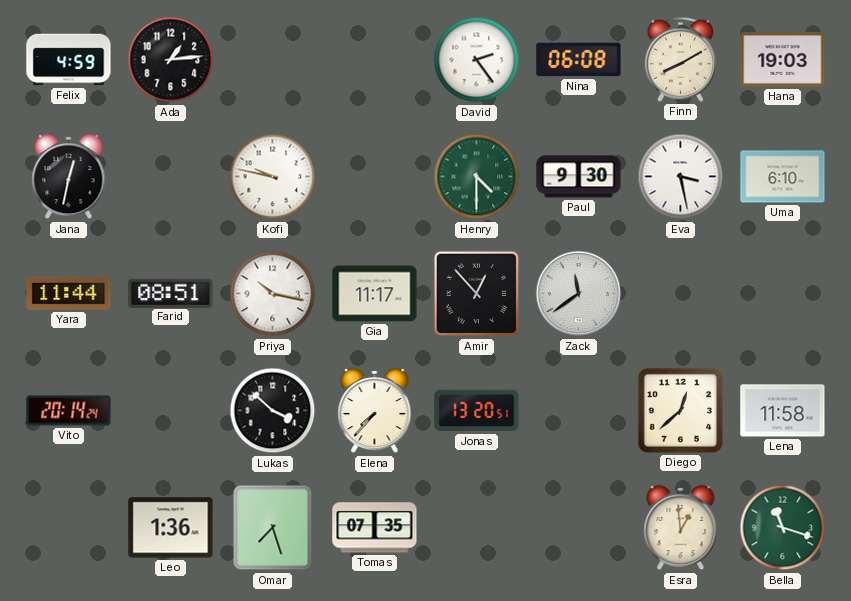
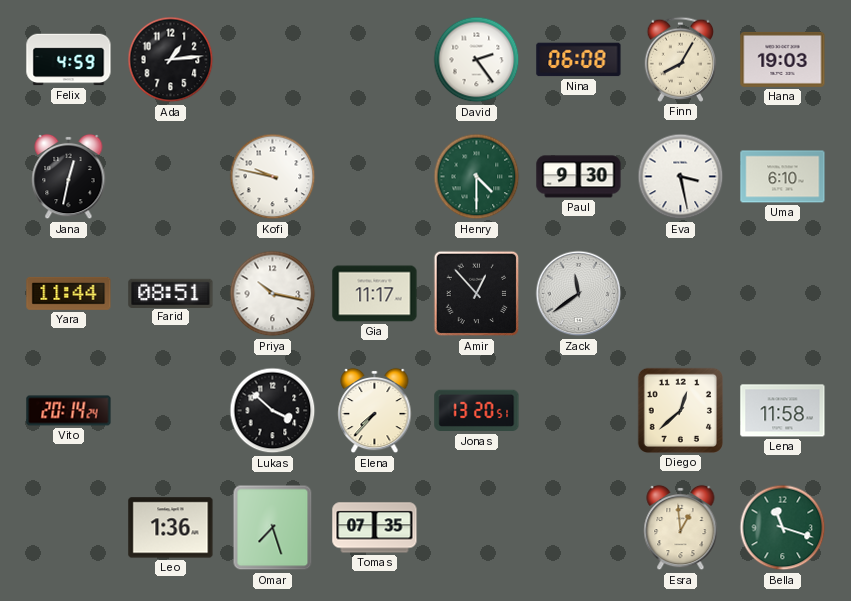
Finn: 8:10 -> 8:05
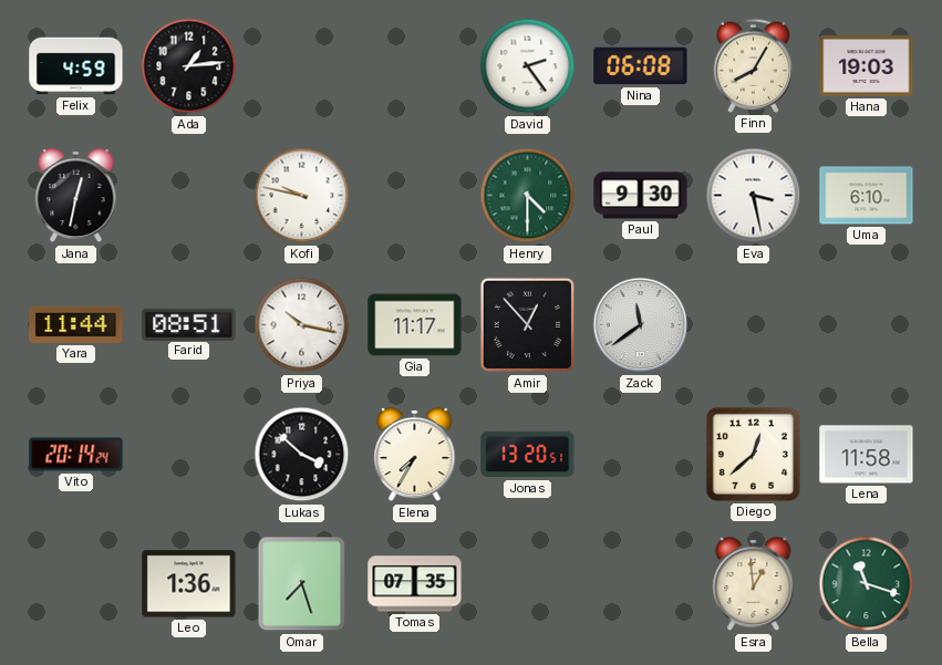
Elena: 7:37 -> 7:35
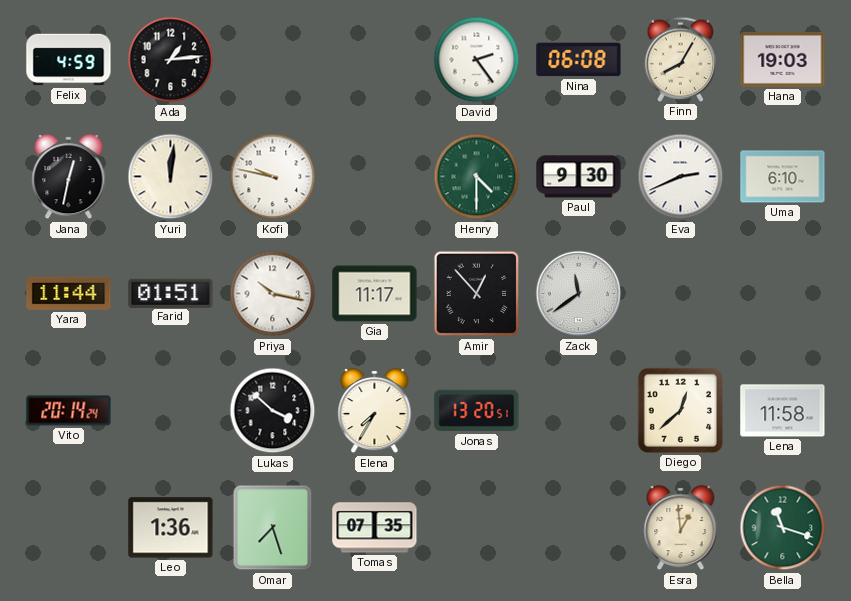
Yuri: none -> 12:01
Eva: 3:28 -> 2:41
Farid: 08:51 -> 01:51
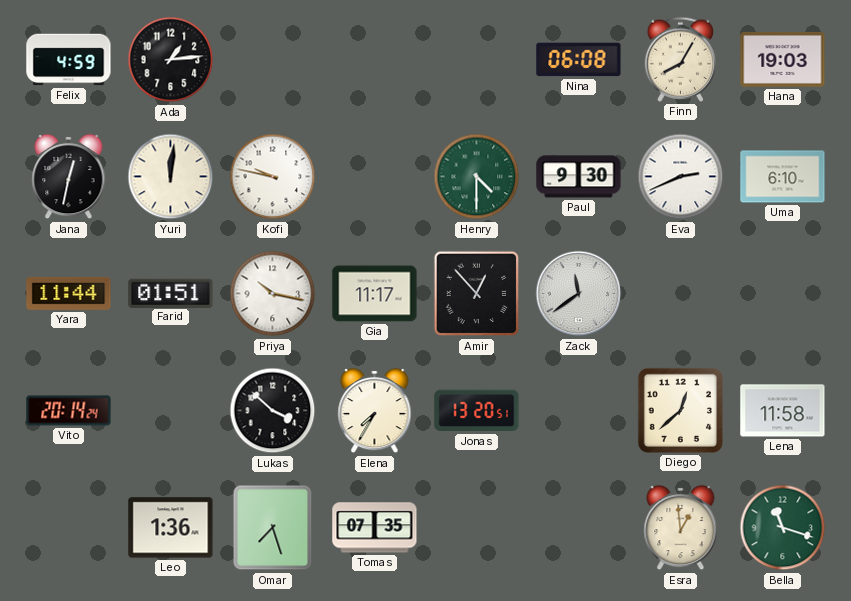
David: 2:24 -> none
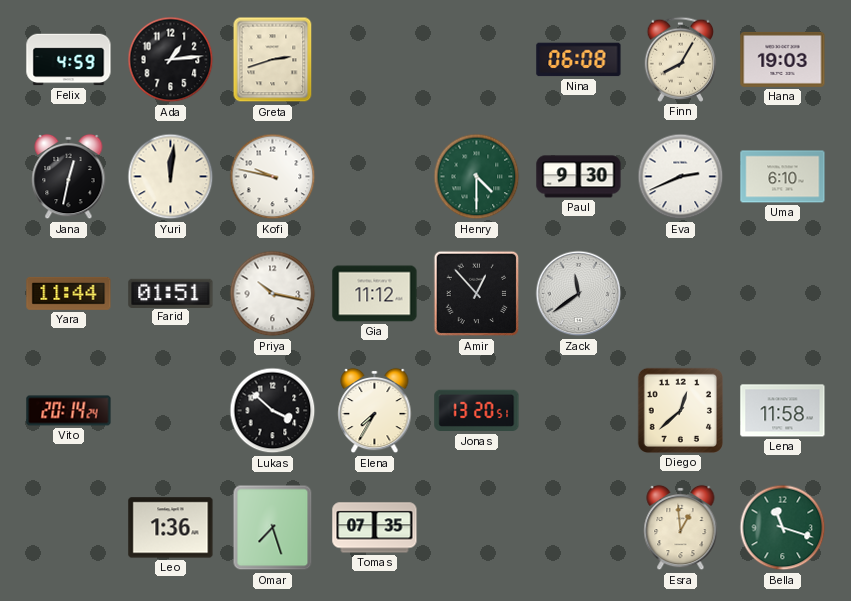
Greta: none -> 2:42
Gia: 11:17 -> 11:12
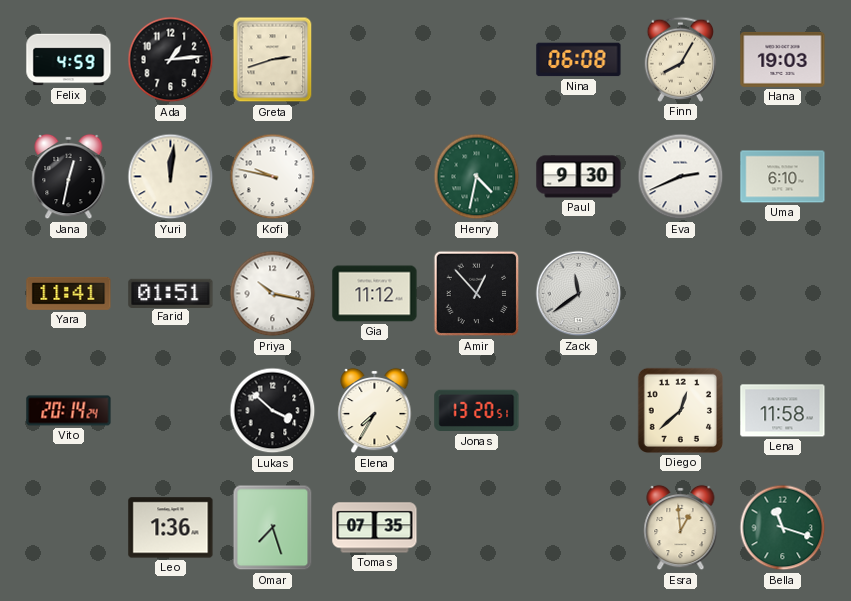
Henry: 4:30 -> 4:32
Yara: 11:44 -> 11:41
